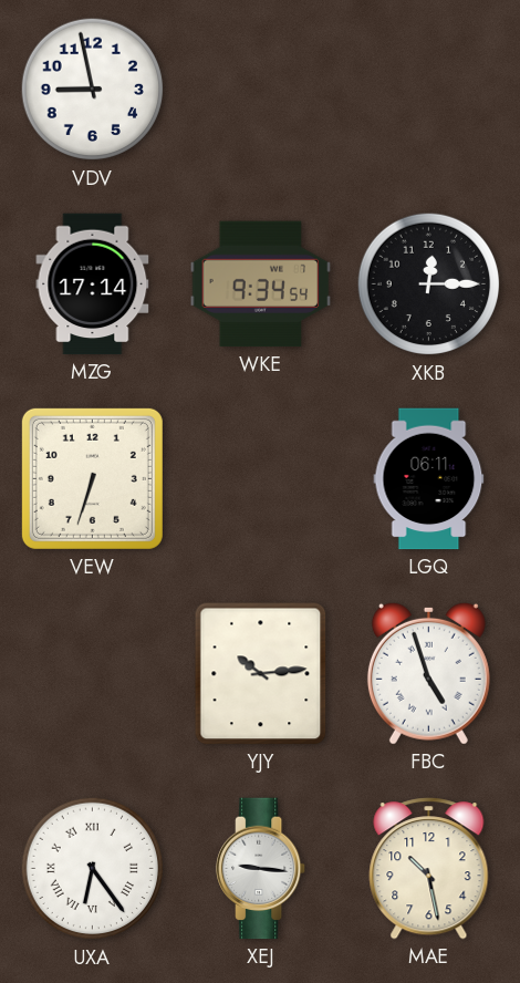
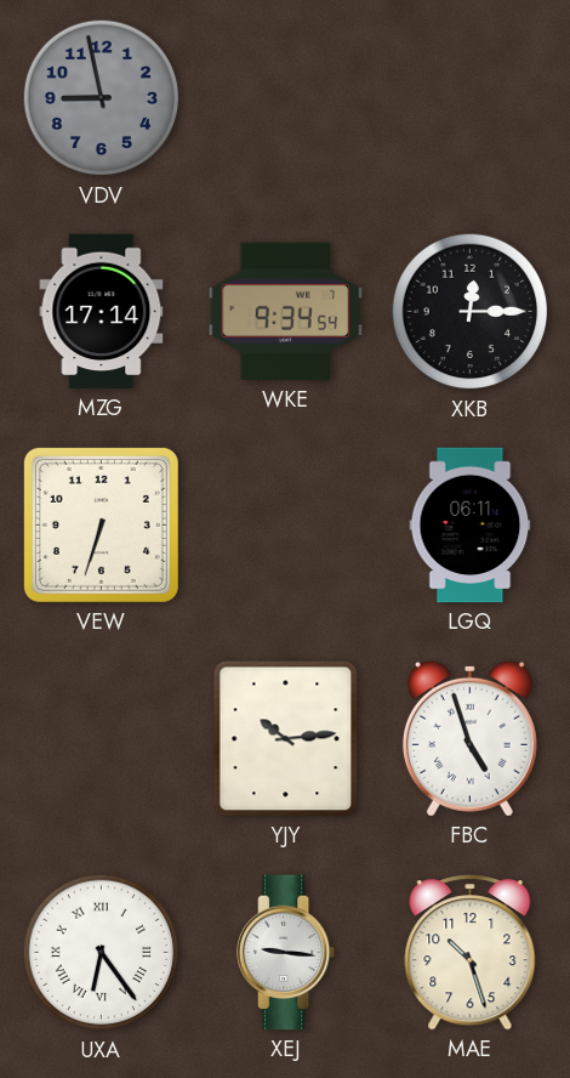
VDV dial: white -> grey
MAE: 10:28 -> 10:27
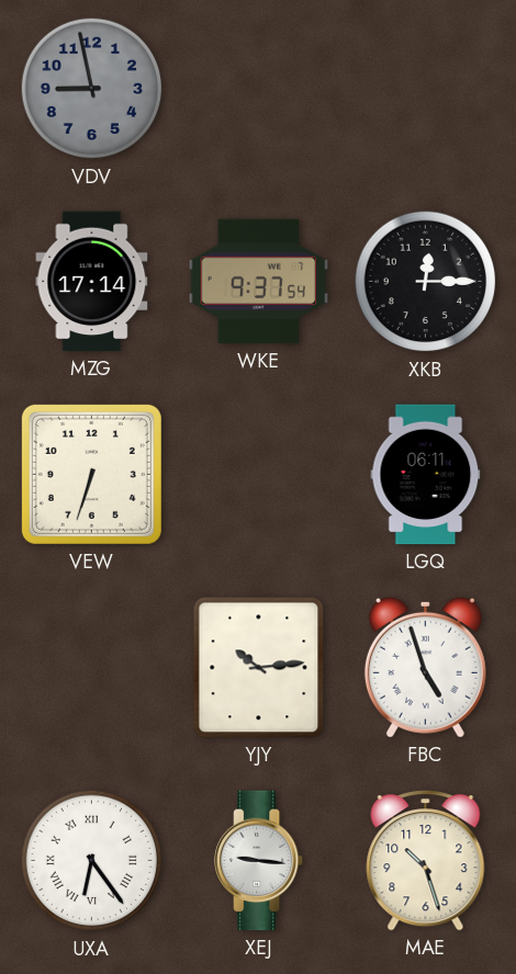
WKE: 9:34 -> 9:37
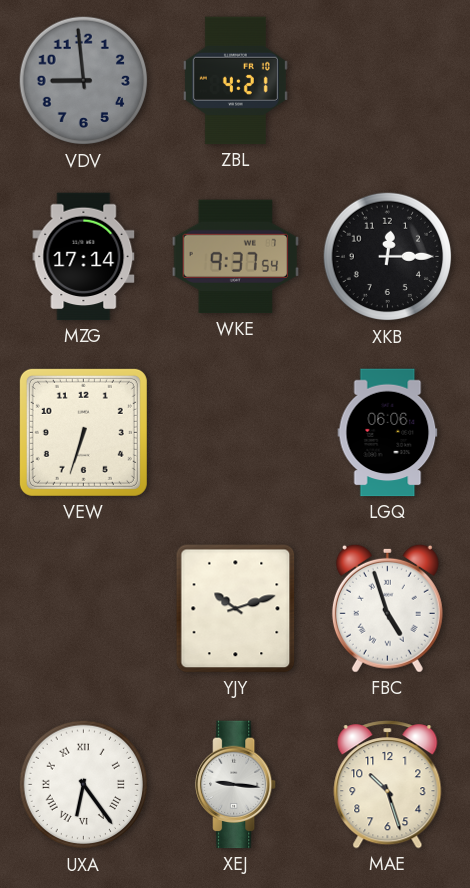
VDV: 8:58 -> 8:59
ZBL: none -> 4:21
LGQ: 06:11 -> 06:06
YJY: 10:14 -> 10:12
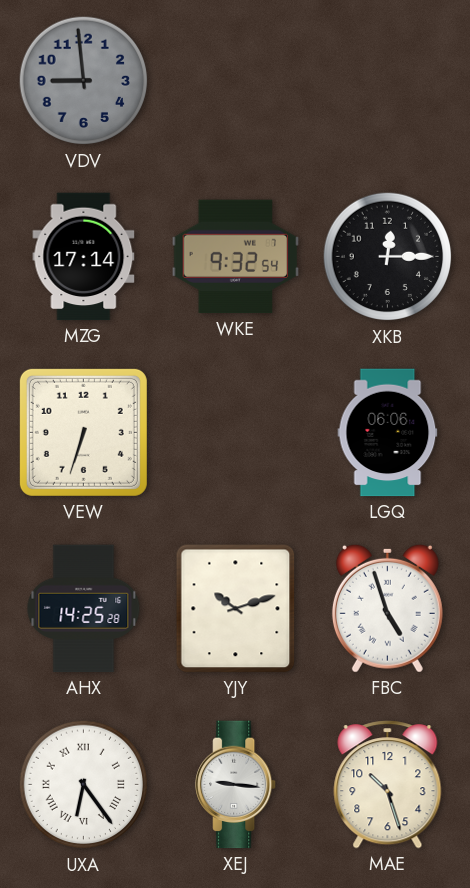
ZBL: 4:21 -> none
WKE: 9:37 -> 9:32
AHX: none -> 14:25
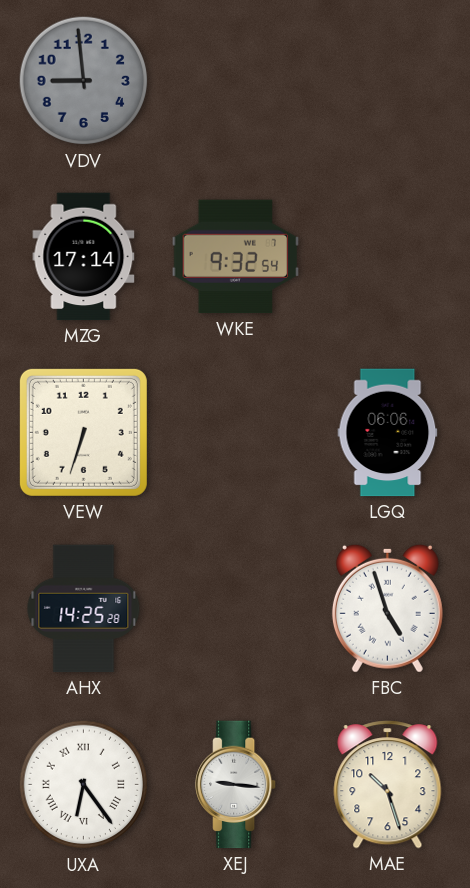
XKB: 12:15 -> none
YJY: 10:12 -> none
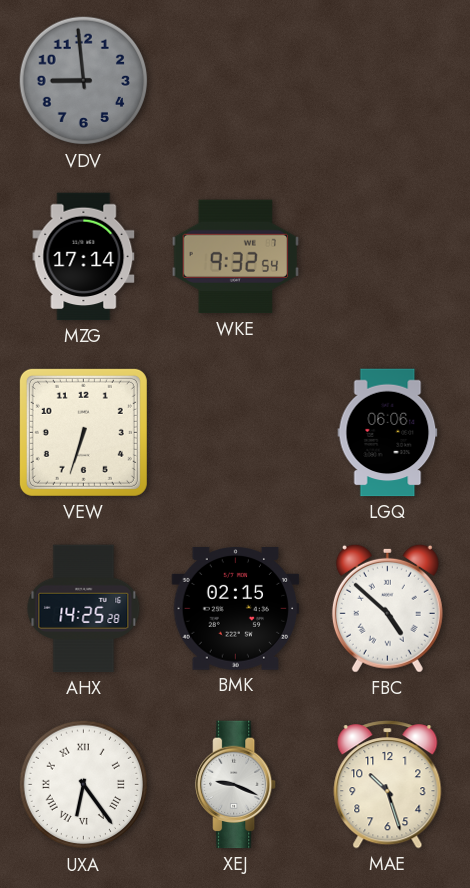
BMK: none -> 02:15
FBC: 4:57 -> 4:52
XEJ: 9:16 -> 9:19
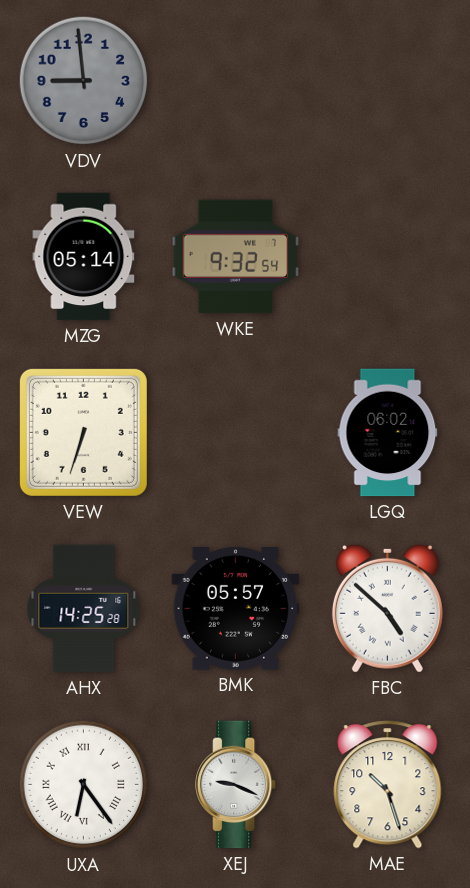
MZG: 17:14 -> 05:14
LGQ: 06:06 -> 06:02
BMK: 02:15 -> 05:57
